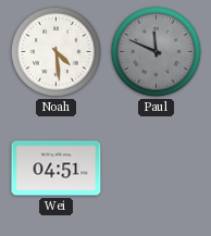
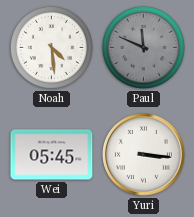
Wei: 04:51 -> 05:45
Yuri: none -> 3:16
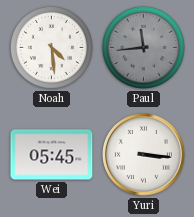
Paul: 11:49 -> 11:44
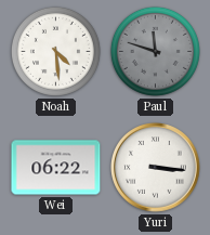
Paul: 11:44 -> 11:48
Wei: 05:45 -> 06:22
